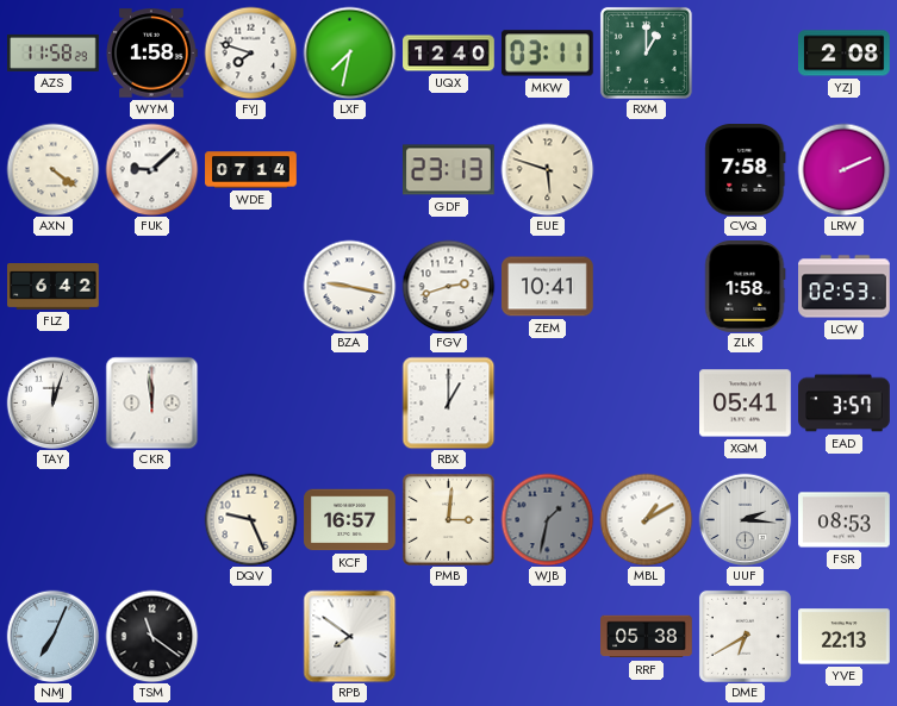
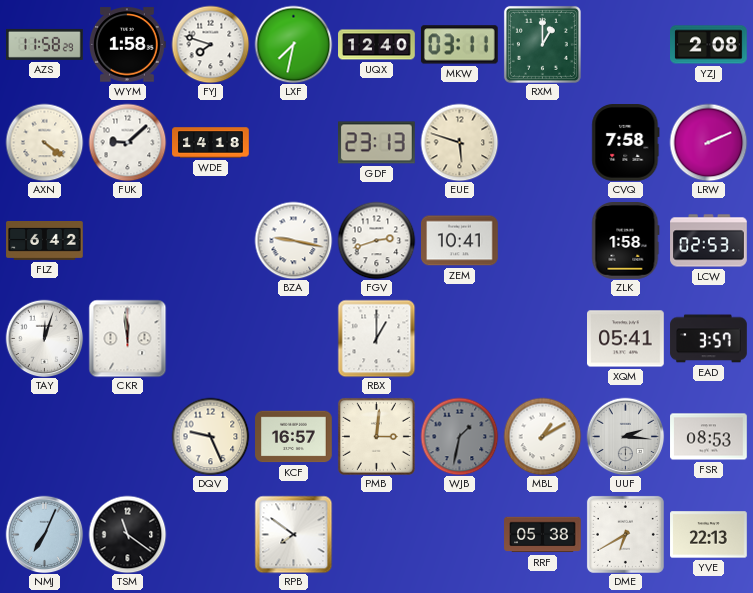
WDE: 07:14 -> 14:18
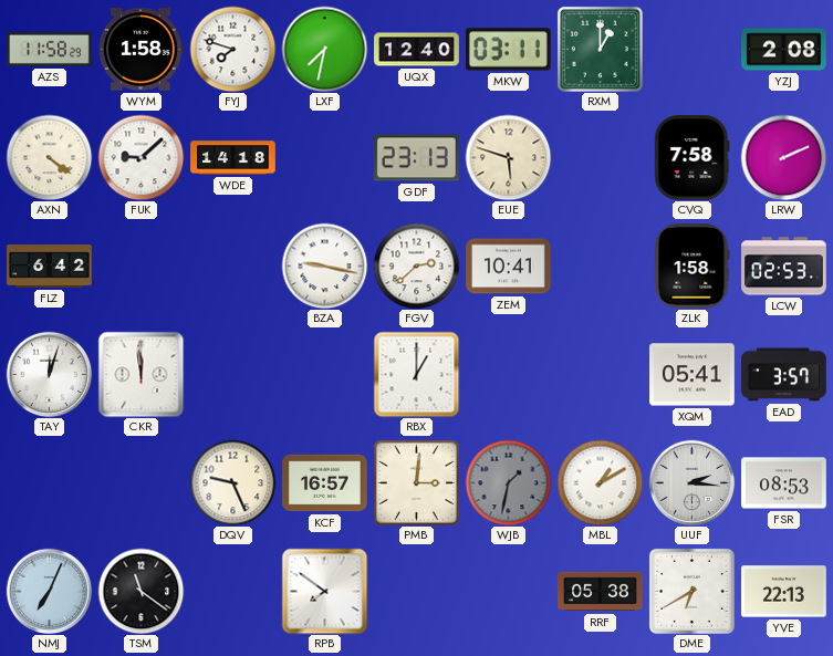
FGV: 2:42 -> 2:38
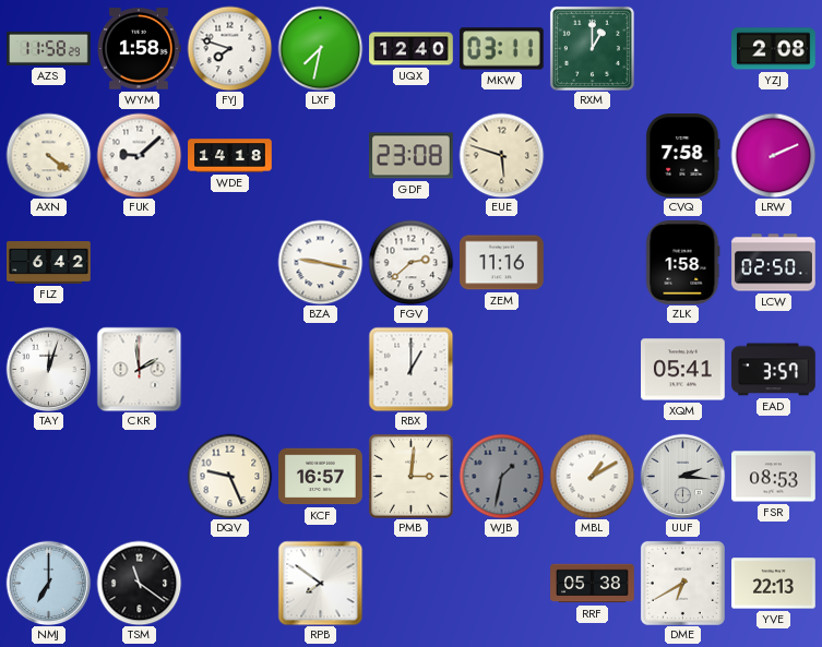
GDF: 23:13 -> 23:08
ZEM: 10:41 -> 11:16
LCW: 02:53 -> 02:50
CKR: 11:59 -> 1:59
NMJ: 7:04 -> 7:00
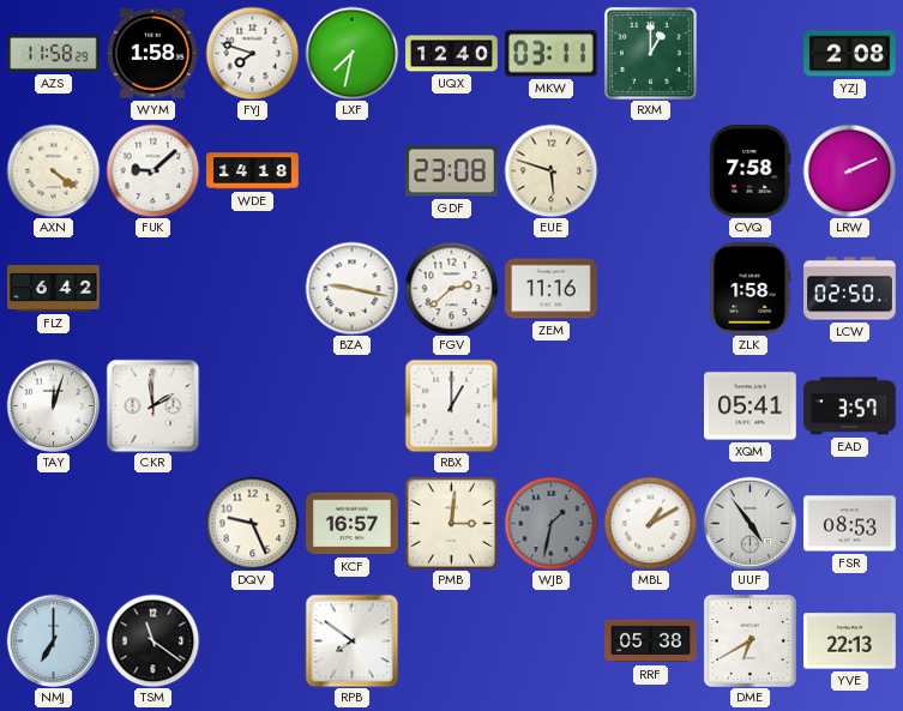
UUF: 2:16 -> 4:54
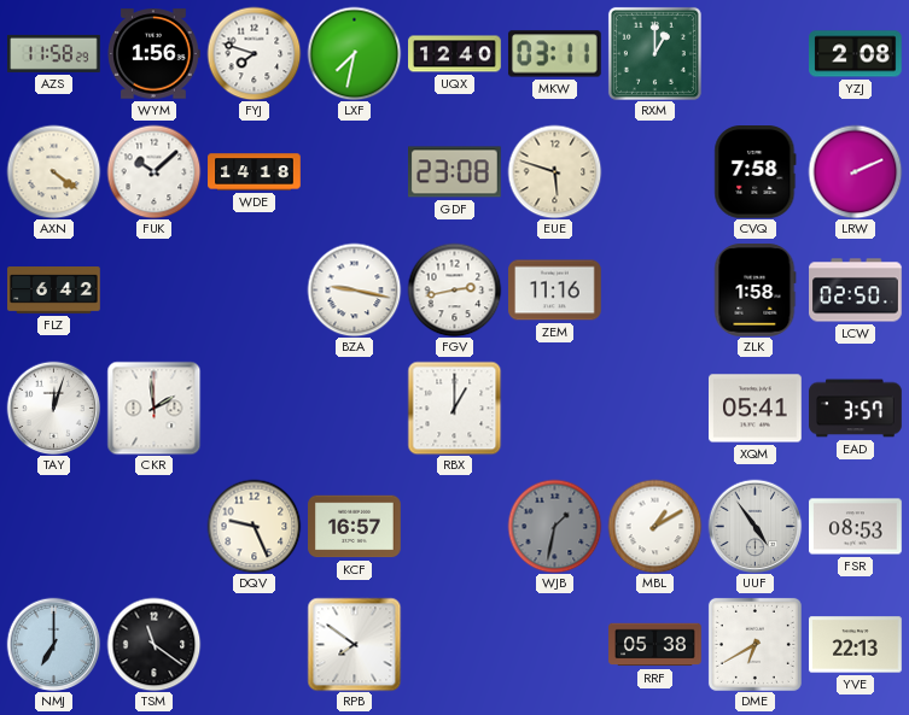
WYM: 1:58 -> 1:56
FUK: 9:08 -> 10:08
FGV: 2:38 -> 2:43
PMB: 3:01 -> none
